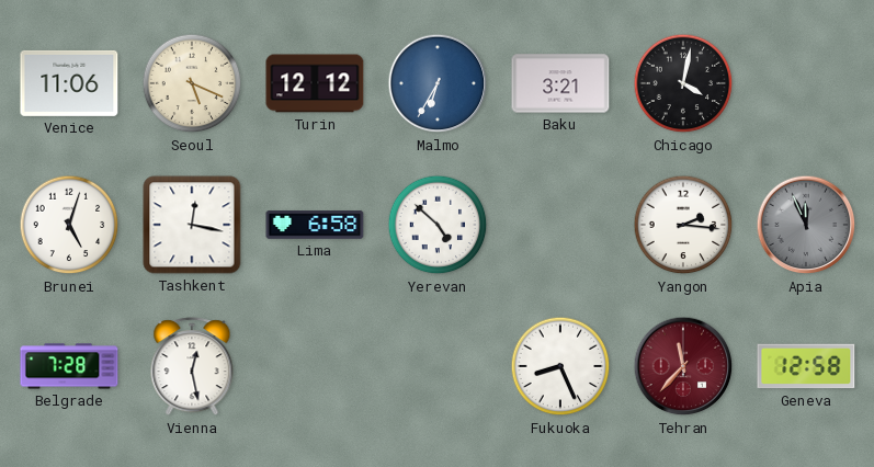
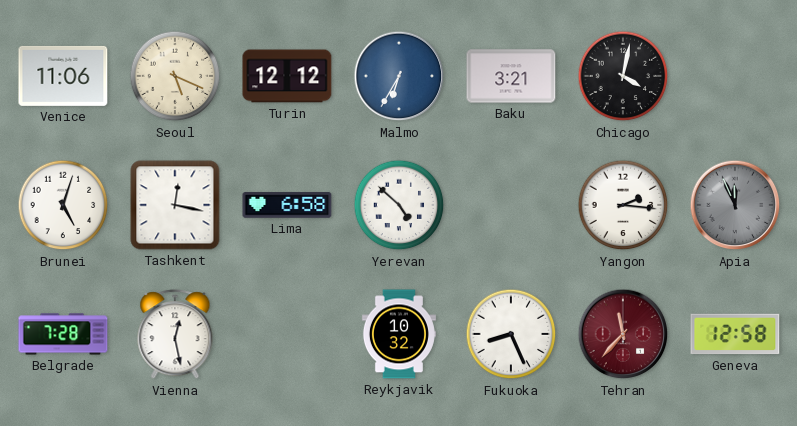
Reykjavik: none -> 10:32
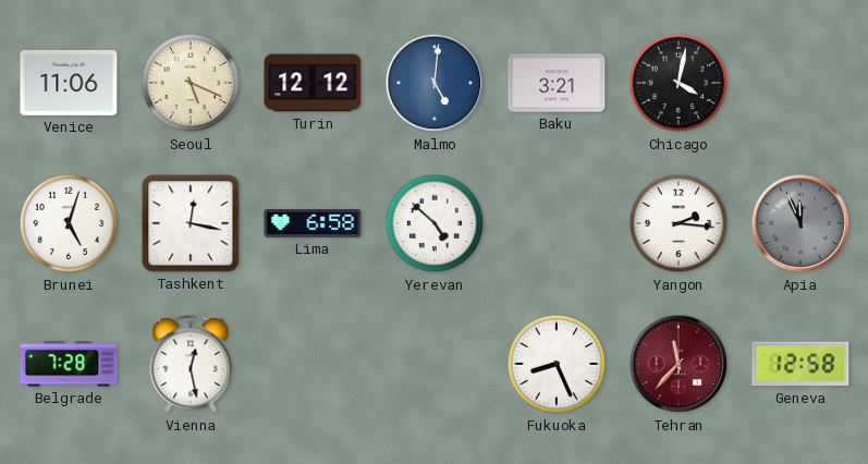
Malmo: 6:35 -> 5:01
Reykjavik: 10:32 -> none
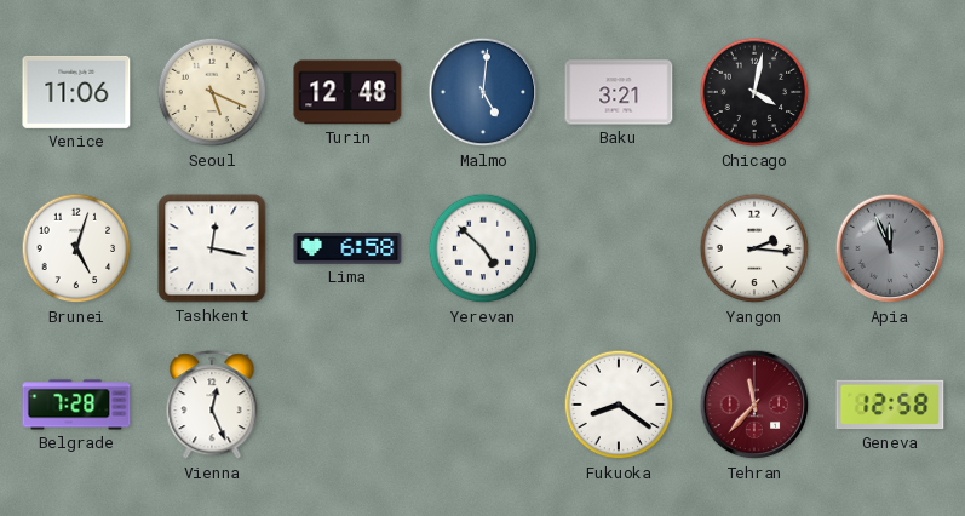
Turin: 12:12 -> 12:48
Vienna: 12:28 -> 12:26
Fukuoka: 8:26 -> 8:21
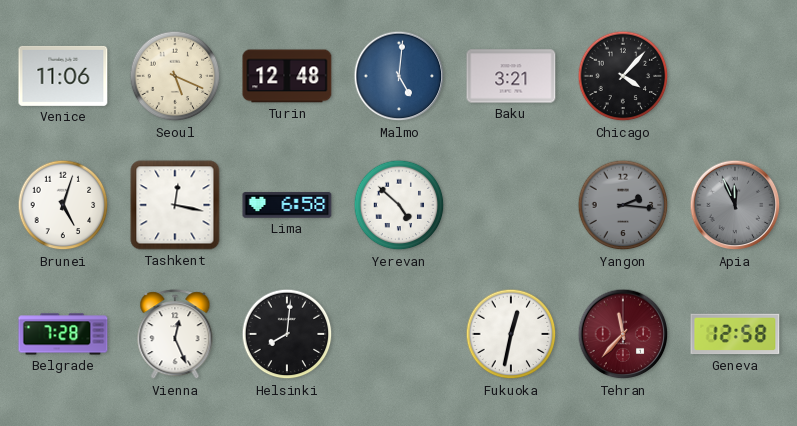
Chicago: 4:02 -> 4:07
Yangon dial: white -> grey
Helsinki: none -> 8:01
Fukuoka: 8:21 -> 12:32
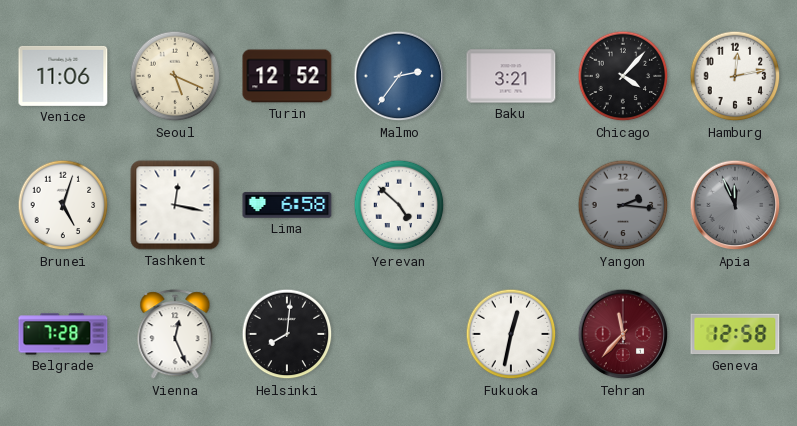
Turin: 12:48 -> 12:52
Malmo: 5:01 -> 2:36
Hamburg: none -> 12:13
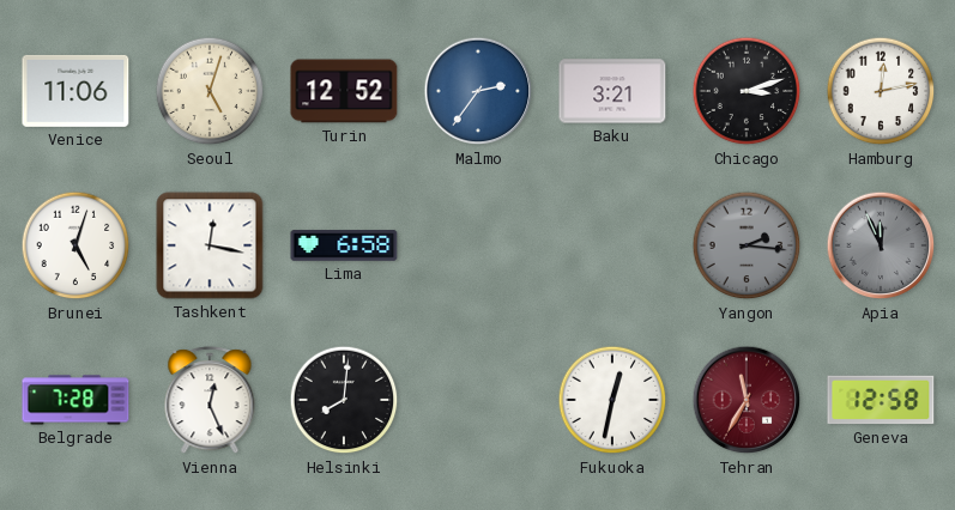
Seoul: 5:19 -> 5:03
Chicago: 4:07 -> 3:12
Yerevan: 4:52 -> none
Tehran: 11:37 -> 11:35
